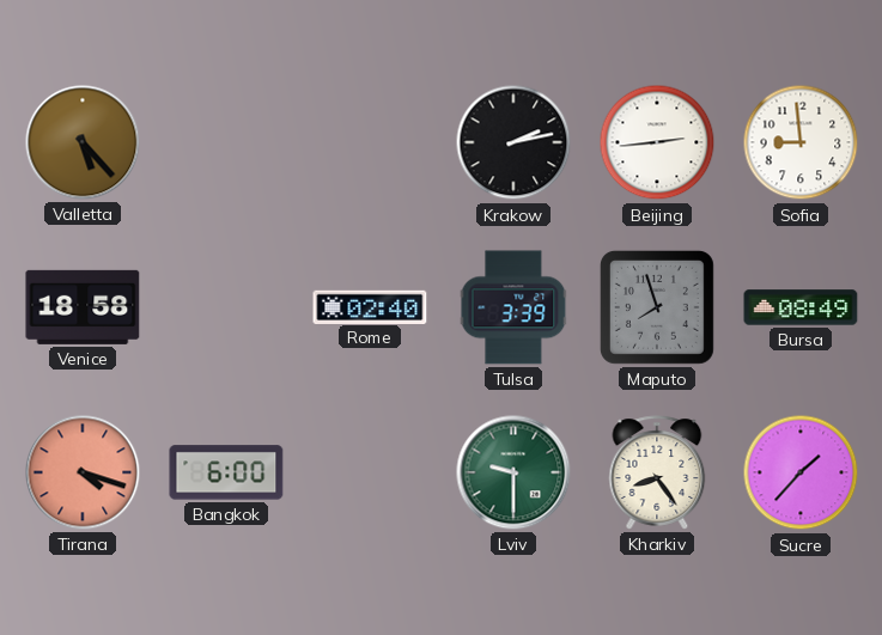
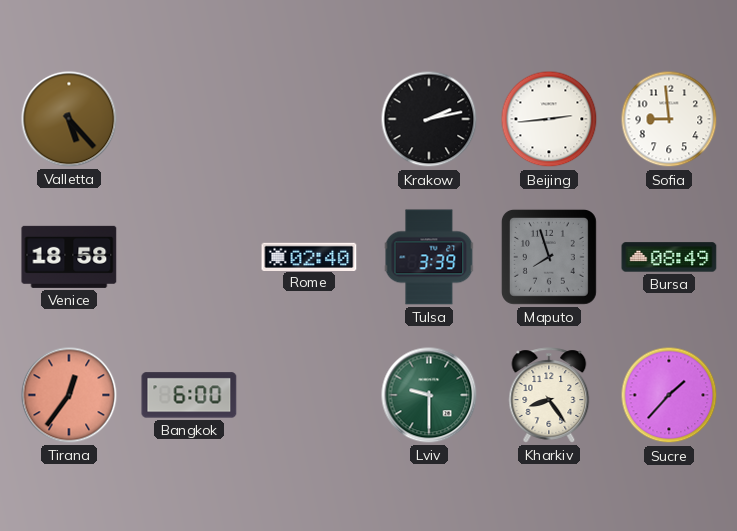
Tirana: 4:18 -> 12:36
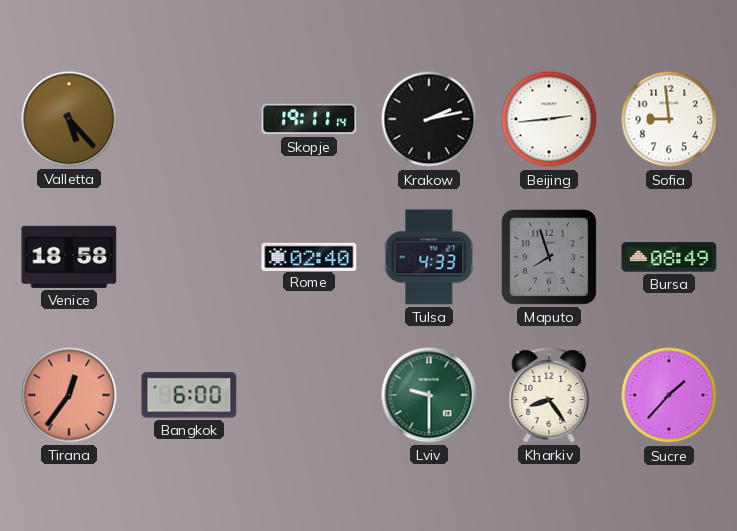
Skopje: none -> 19:11
Tulsa: 3:39 -> 4:33
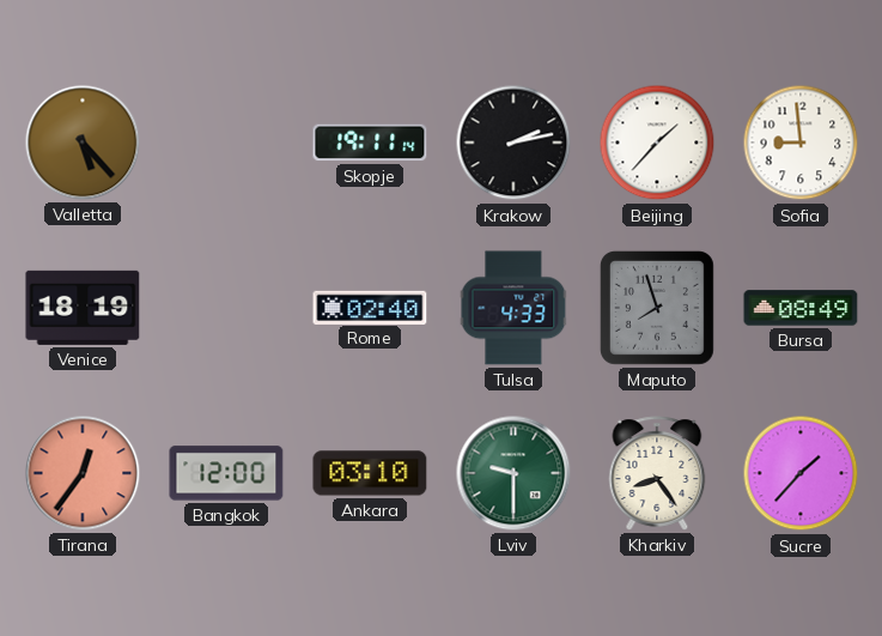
Beijing: 2:44 -> 1:37
Venice: 18:58 -> 18:19
Bangkok: 6:00 -> 12:00
Ankara: none -> 03:10
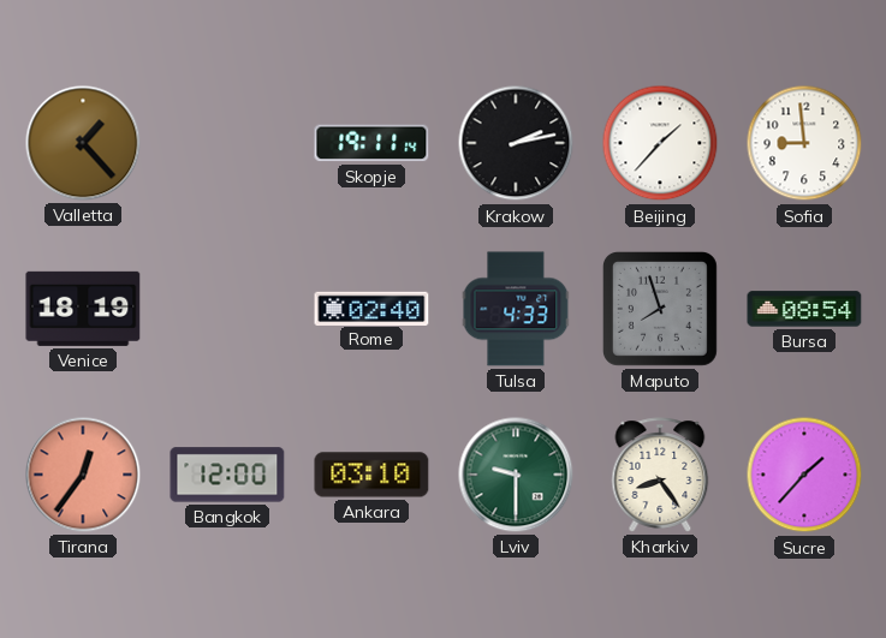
Valletta: 5:23 -> 1:23
Bursa: 08:49 -> 08:54
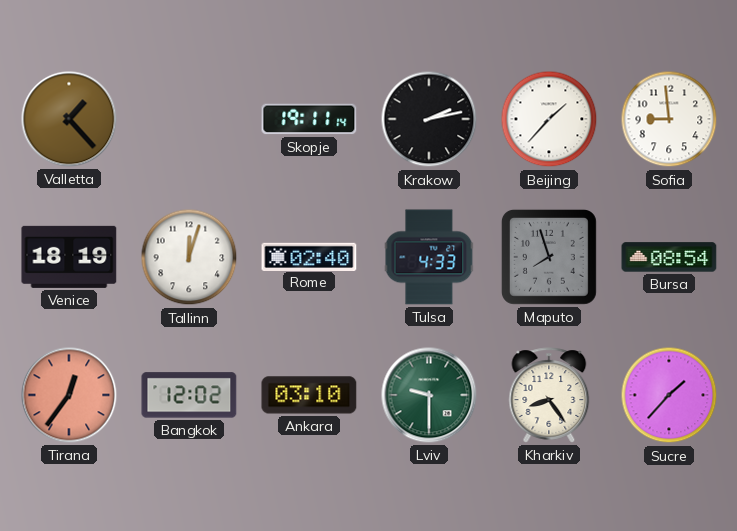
Tallinn: none -> 12:03
Bangkok: 12:00 -> 12:02
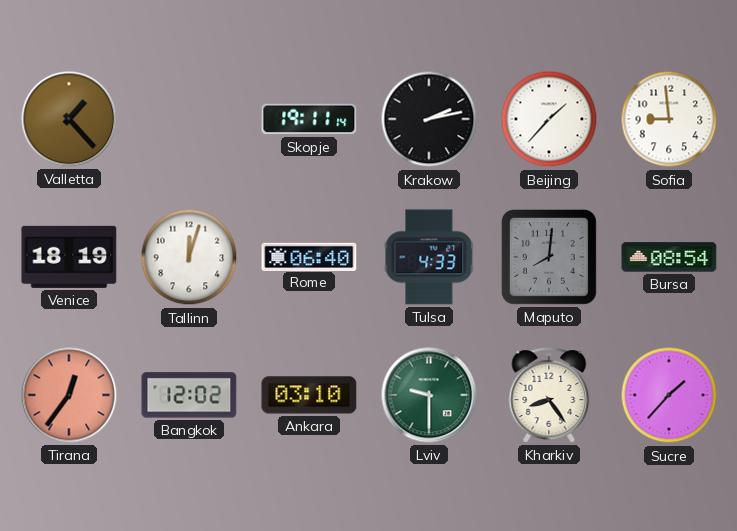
Rome: 02:40 -> 06:40
Maputo: 7:57 -> 8:01
